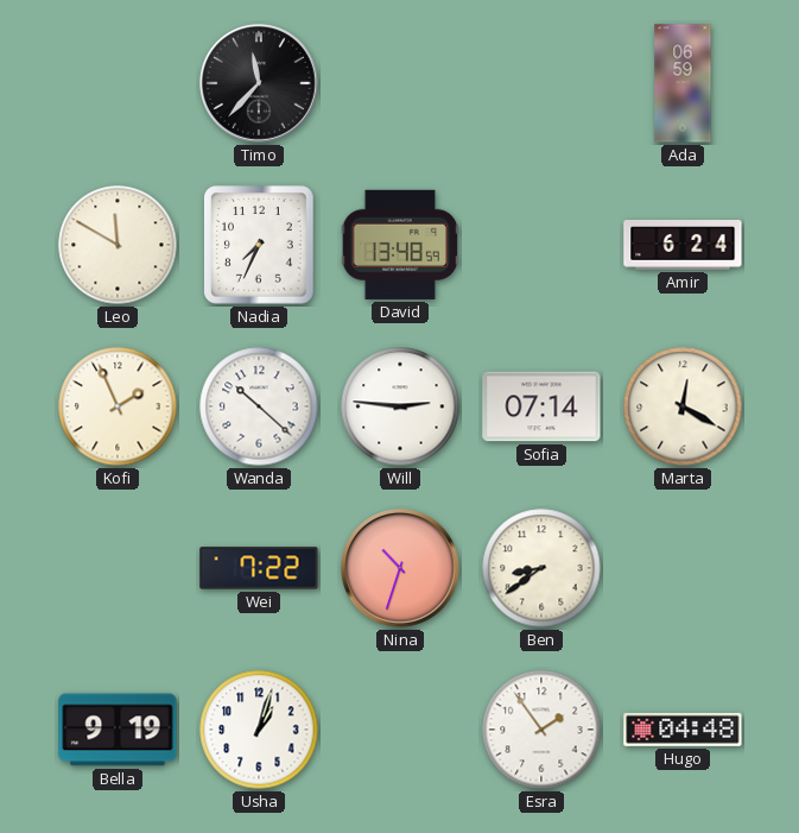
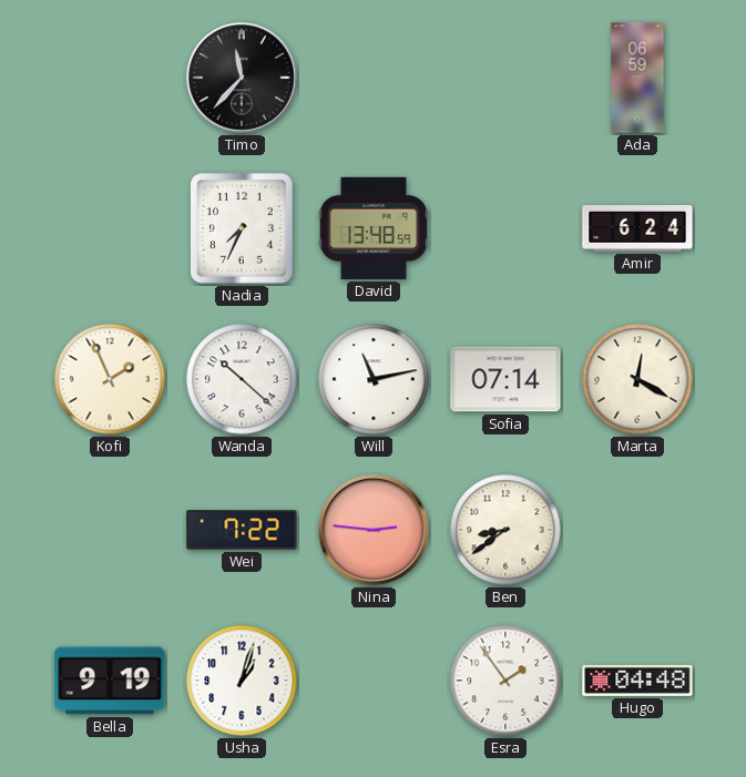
Leo: 11:50 -> none
Will: 2:46 -> 11:13
Nina: 10:33 -> 2:46
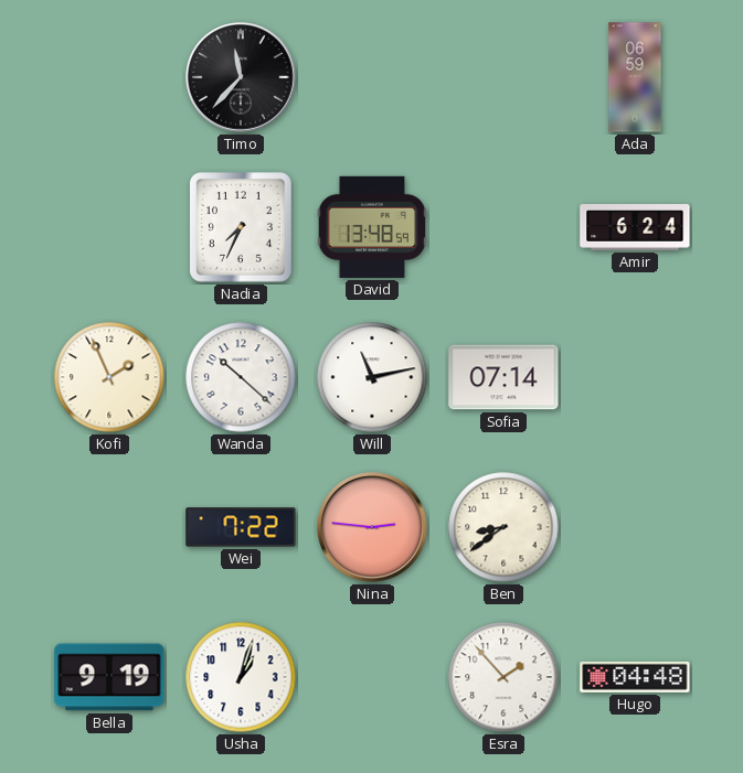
Marta: 12:20 -> none
Esra: 1:54 -> 1:53
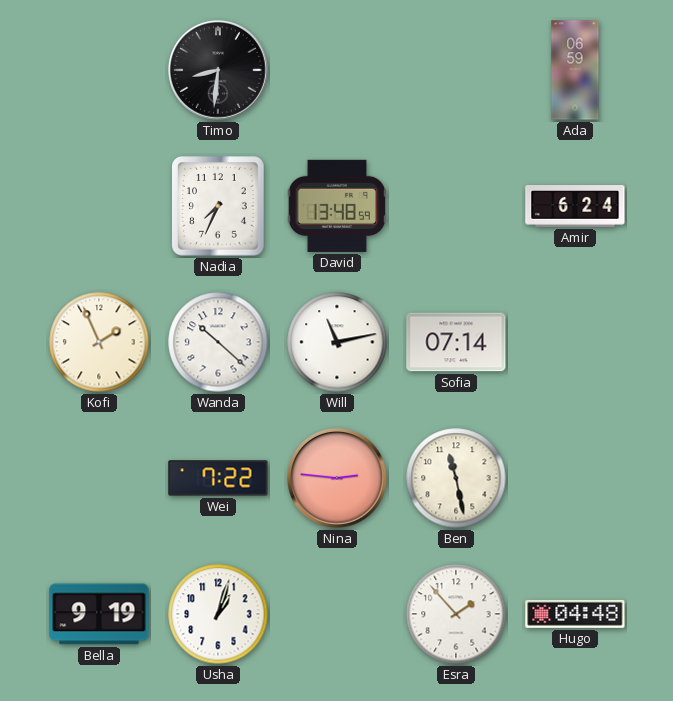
Timo: 11:37 -> 8:31
Ben: 8:39 -> 11:28
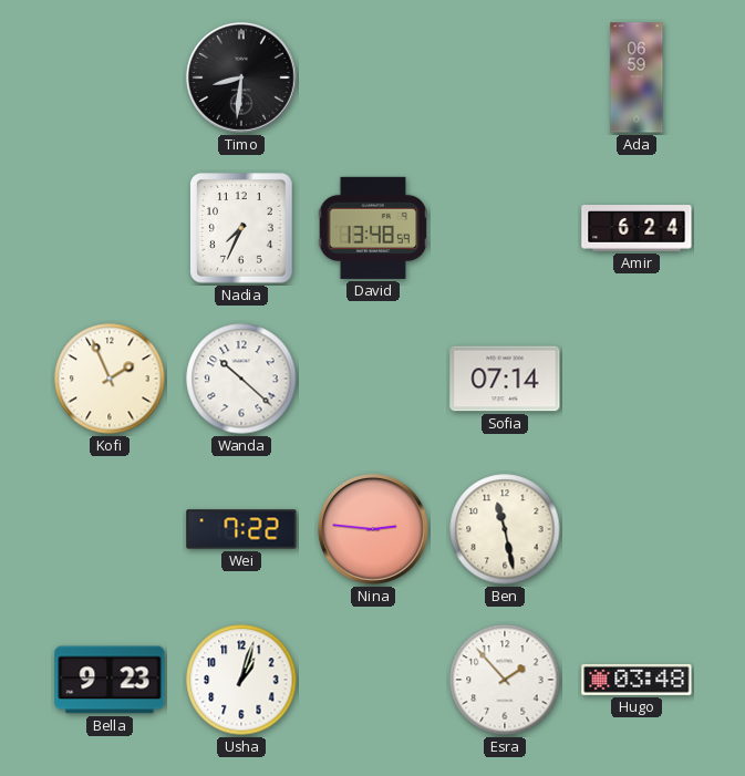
Will: 11:13 -> none
Bella: 9:19 -> 9:23
Hugo: 04:48 -> 03:48
